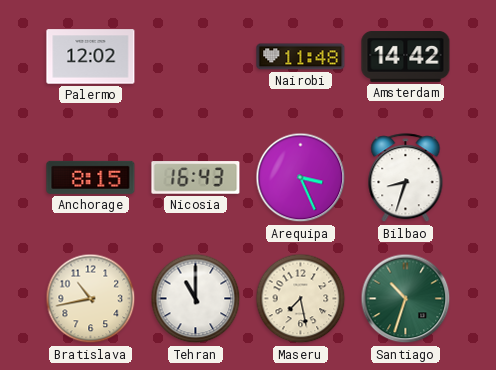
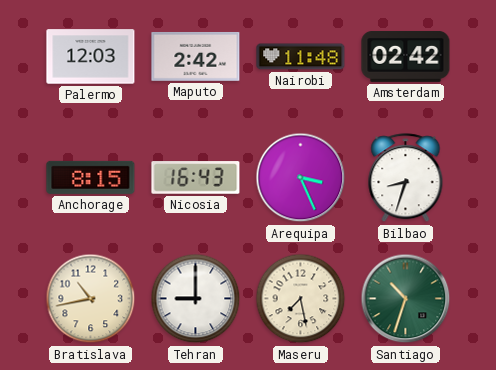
Palermo: 12:02 -> 12:03
Maputo: none -> 2:42
Amsterdam: 14:42 -> 02:42
Tehran: 11:00 -> 9:00
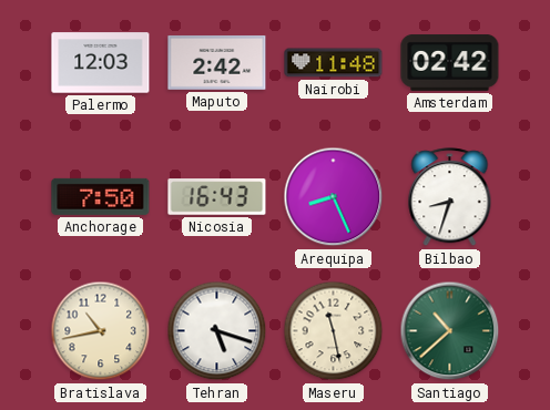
Anchorage: 8:15 -> 7:50
Arequipa: 3:26 -> 8:26
Tehran: 9:00 -> 5:18
Maseru: 7:28 -> 11:28
Santiago: 10:33 -> 10:38
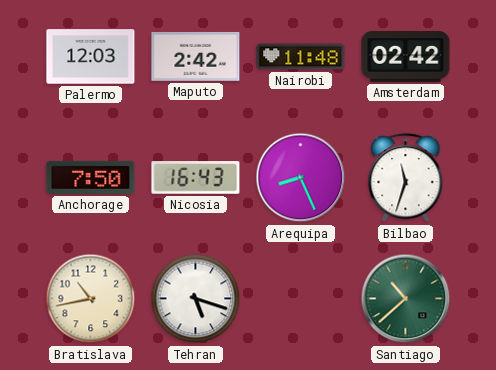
Bilbao: 8:33 -> 11:33
Maseru: 11:28 -> none
